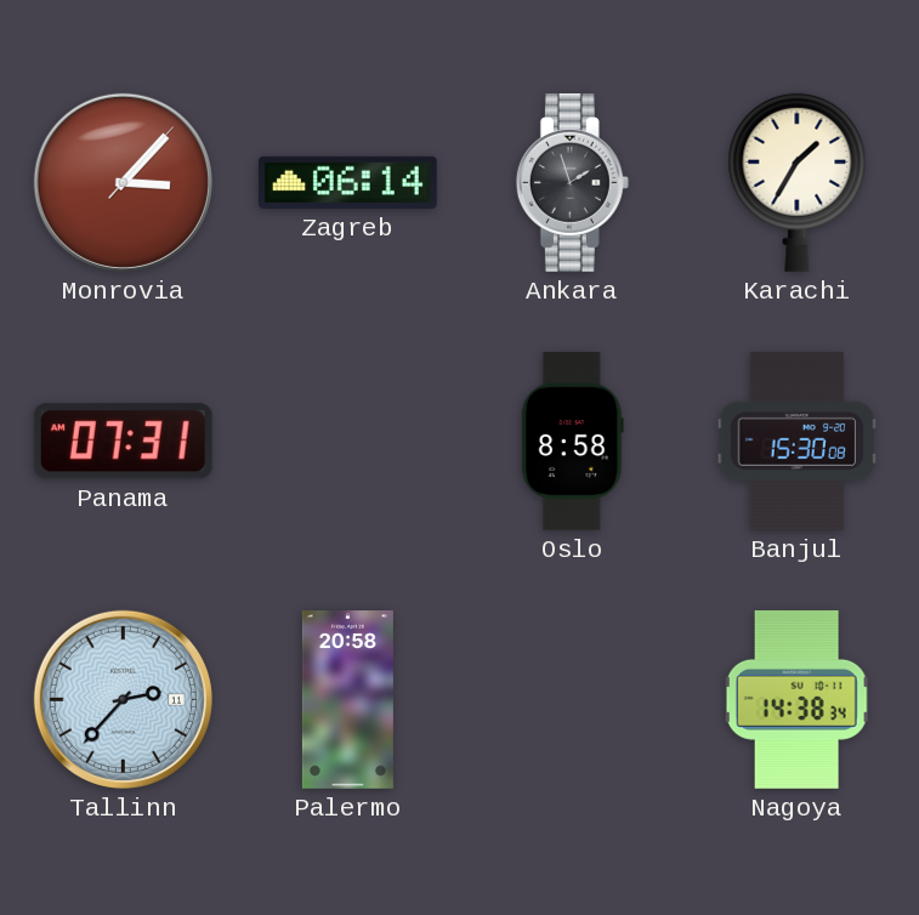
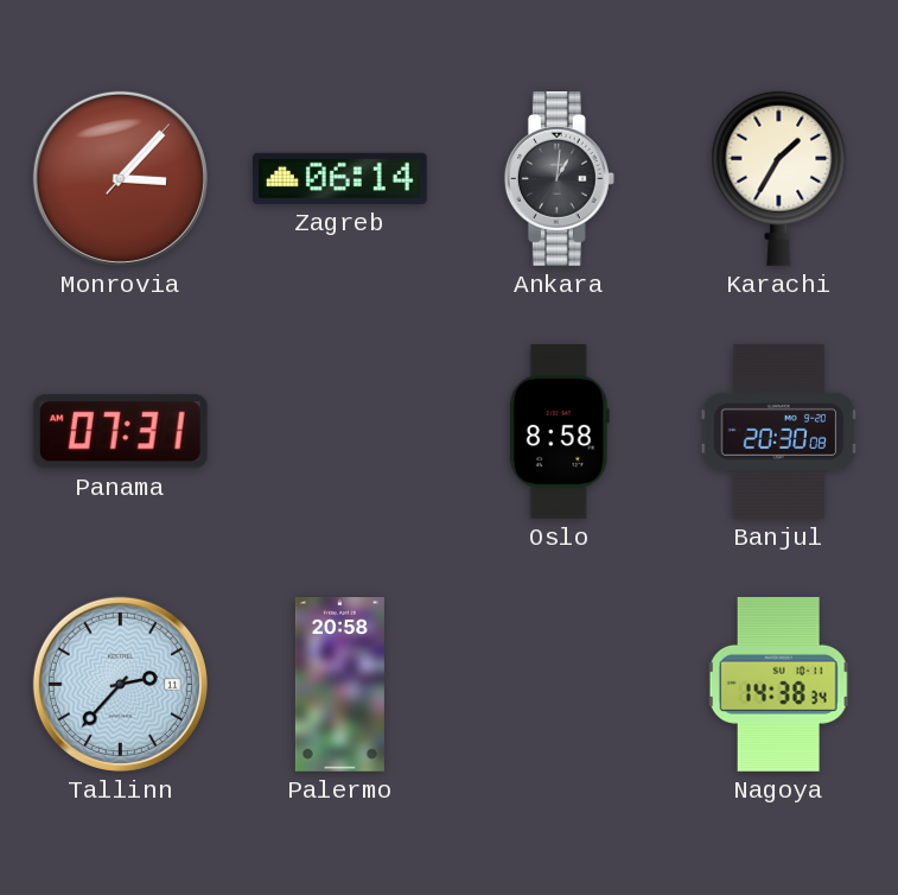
Ankara: 1:57 -> 1:01
Banjul: 15:30 -> 20:30
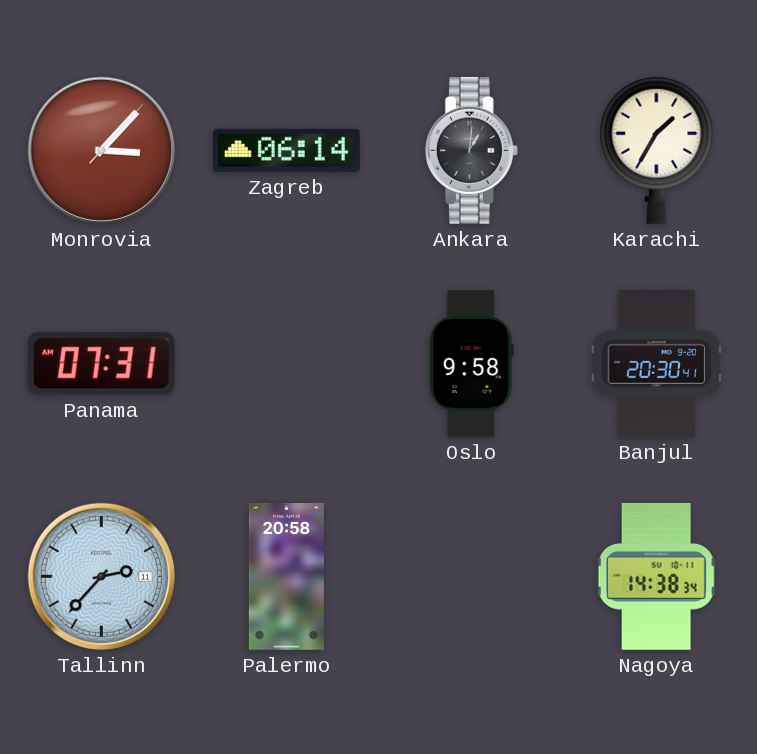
Oslo: 8:58 -> 9:58
Banjul: 20:30:08 -> 20:30:41
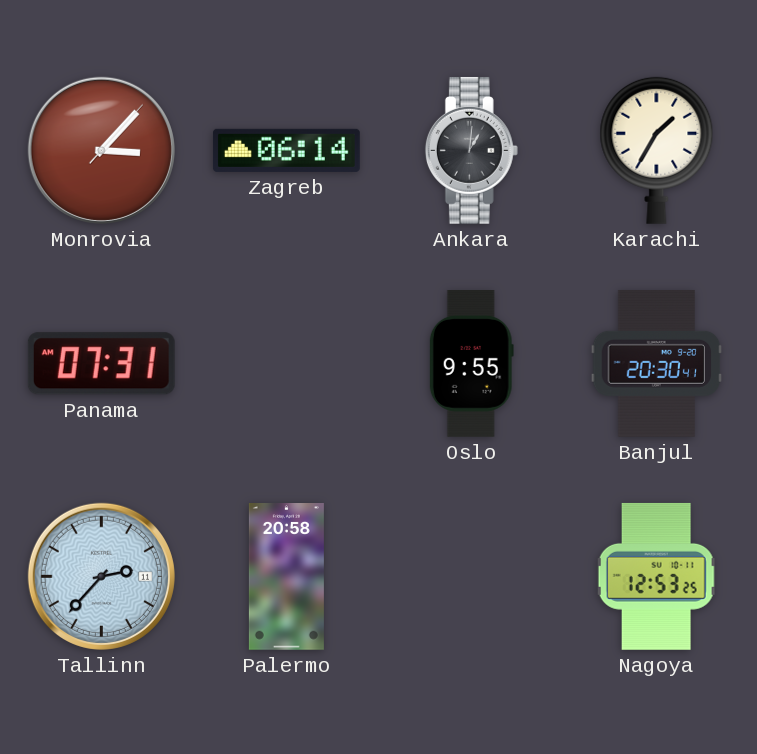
Oslo: 9:58 -> 9:55
Nagoya: 14:38 -> 12:53
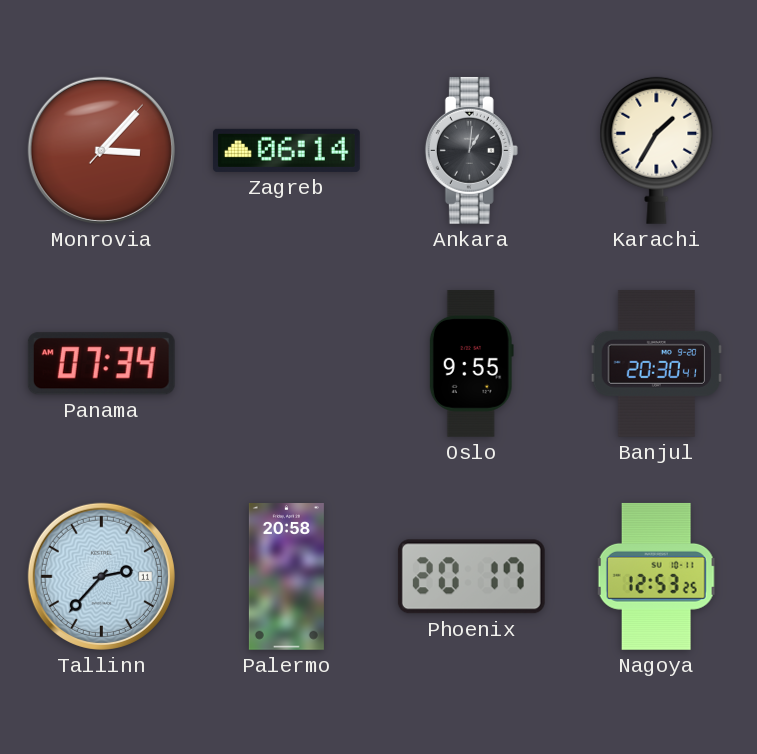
Panama: 07:31 -> 07:34
Phoenix: none -> 20:17
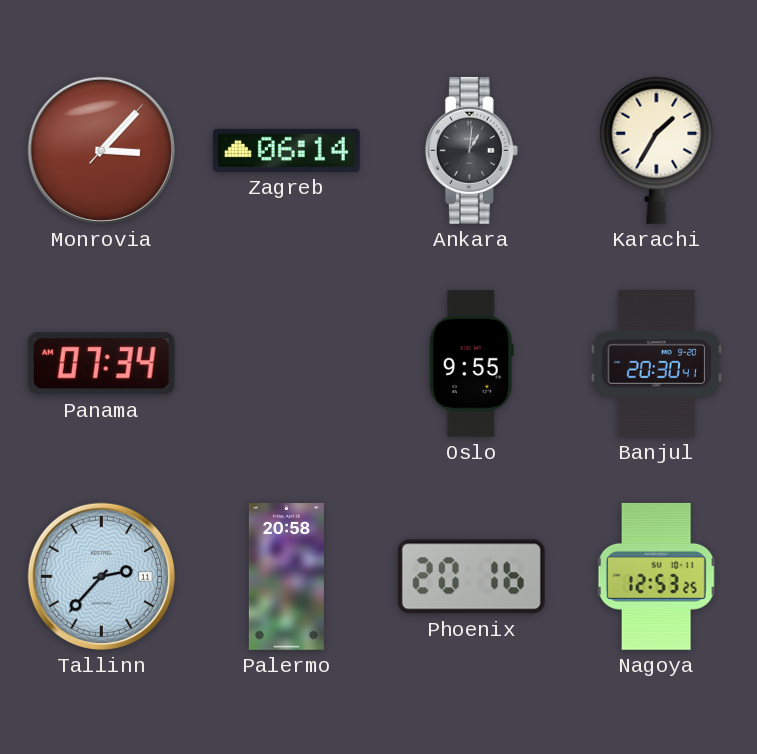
Phoenix: 20:17 -> 20:16
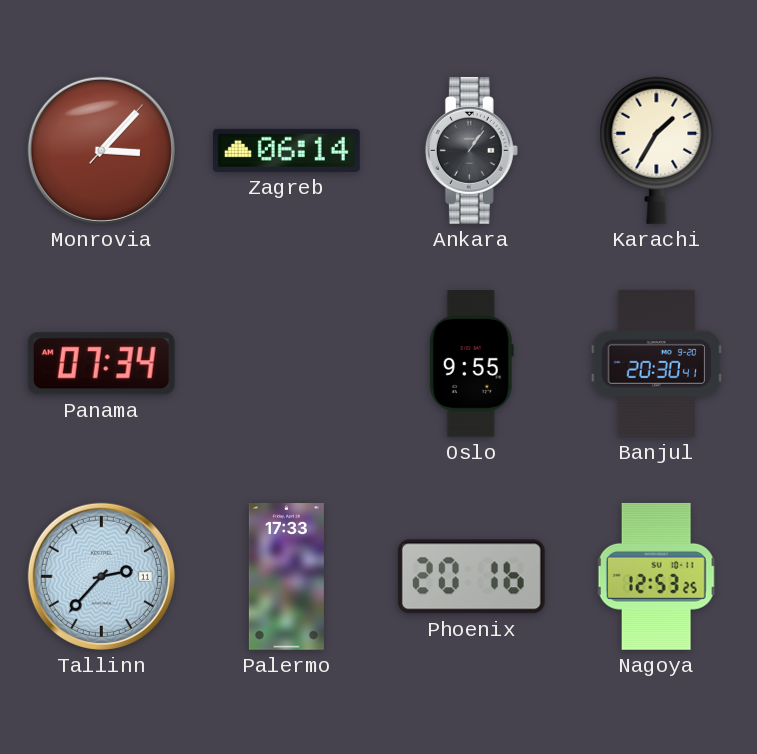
Ankara: 1:01 -> 1:06
Palermo: 20:58 -> 17:33
